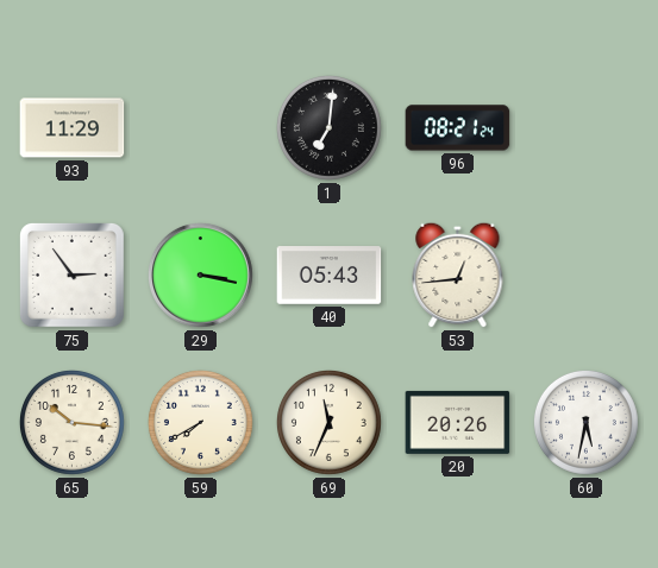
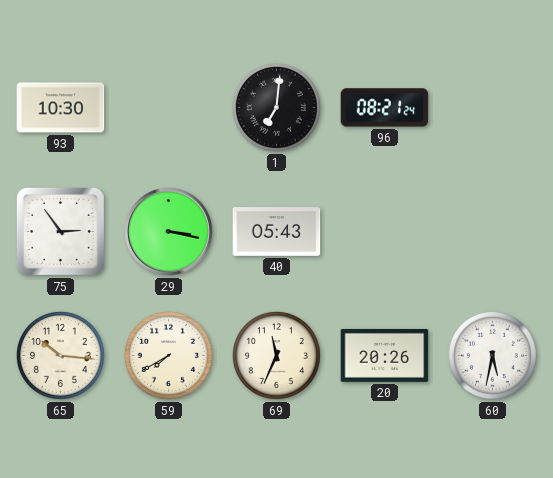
93: 11:29 -> 10:30
53: 12:44 -> none
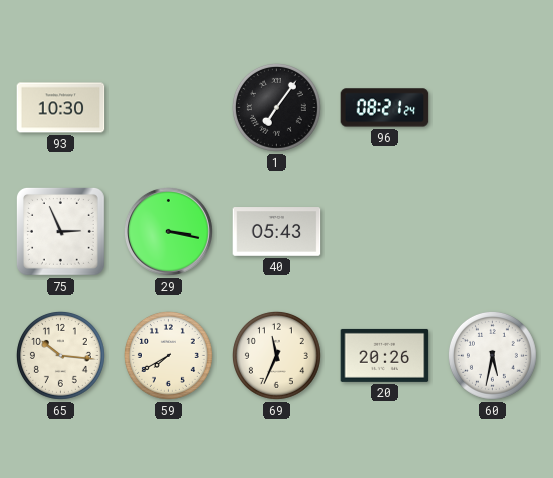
1: 7:01 -> 7:06
75: 2:54 -> 2:56
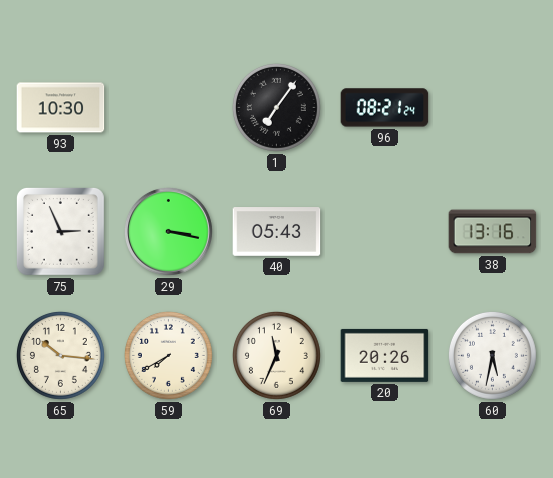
38: none -> 13:16
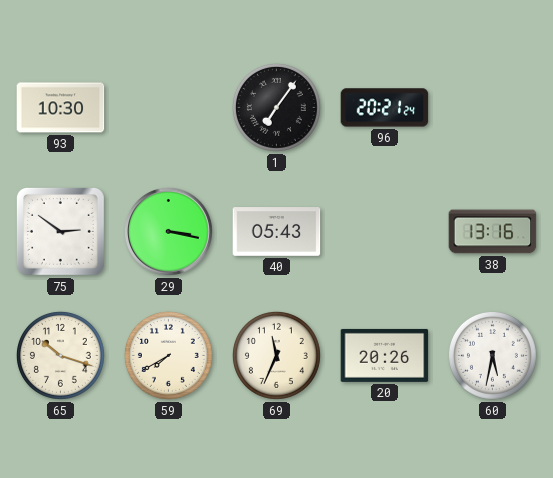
96: 08:21 -> 20:21
75: 2:56 -> 2:51
65: 10:16 -> 10:18
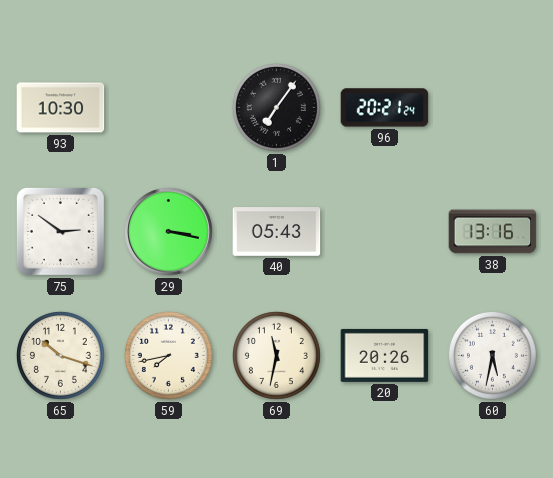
59: 7:40 -> 7:43
69: 11:34 -> 11:32
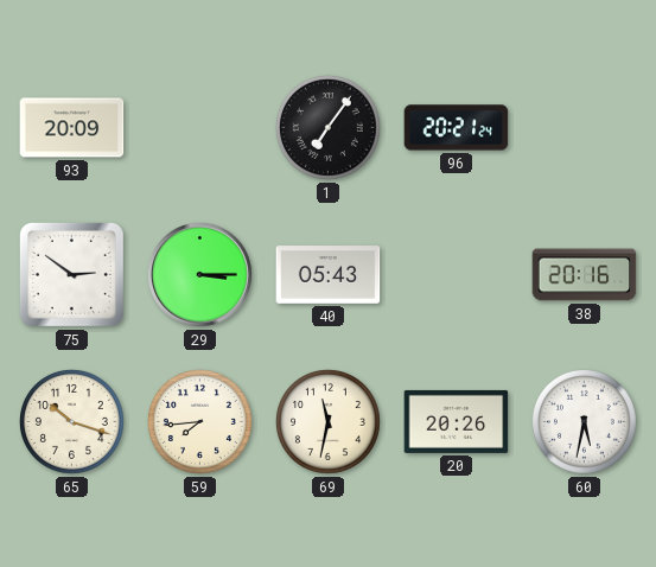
93: 10:30 -> 20:09
29: 3:17 -> 3:15
38: 13:16 -> 20:16
59: 7:43 -> 7:44
